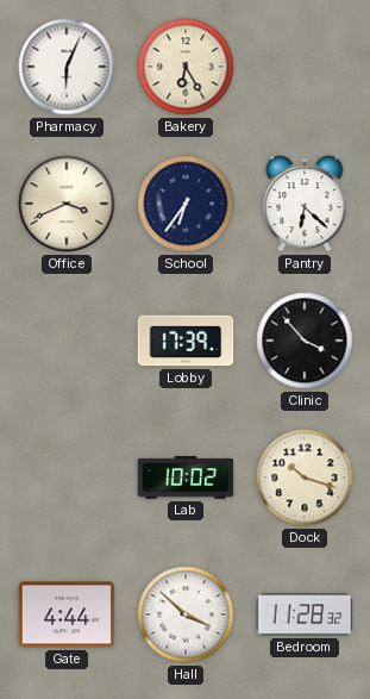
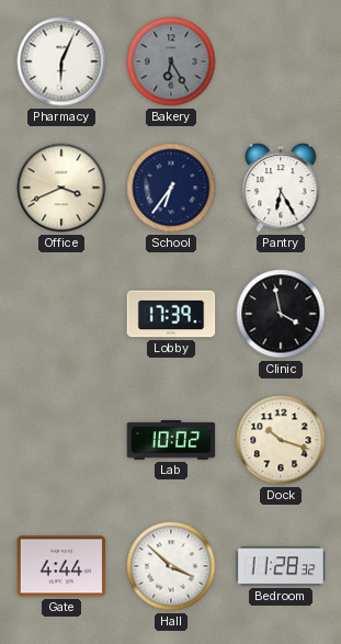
Bakery dial: cream -> grey
Pantry: 6:22 -> 6:25
Clinic: 3:53 -> 3:58
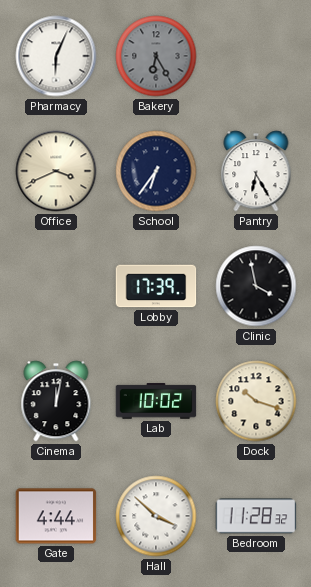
Cinema: none -> 12:02
